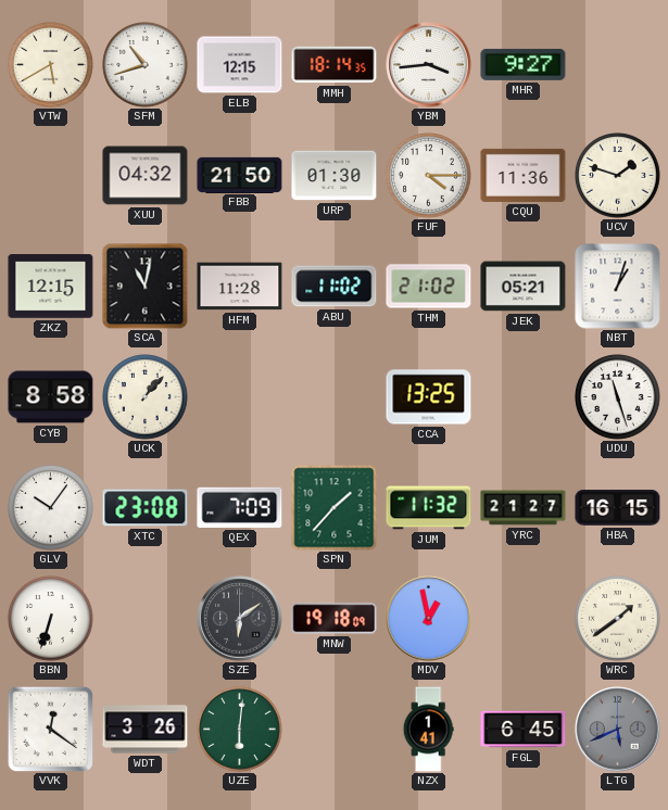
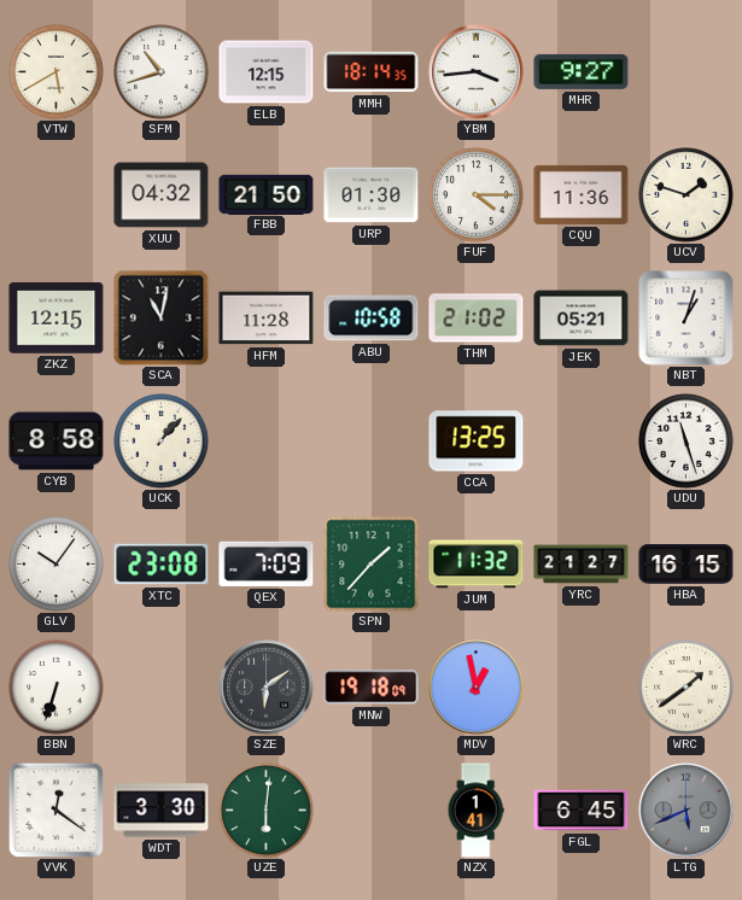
ABU: 11:02 -> 10:58
WDT: 3:26 -> 3:30
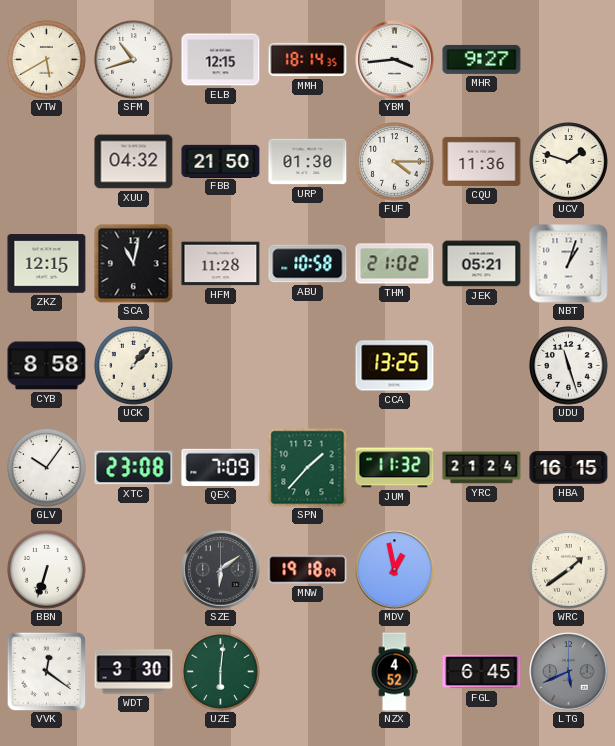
YRC: 21:27 -> 21:24
NZX: 1:41 -> 4:52
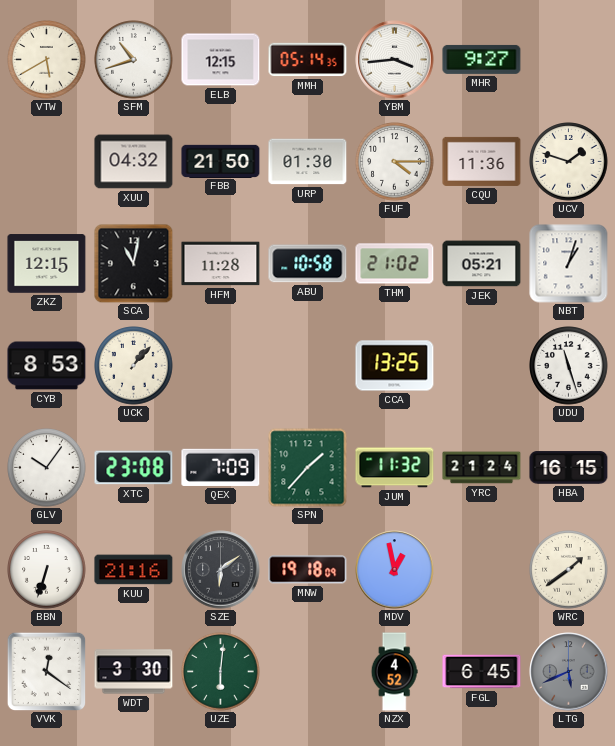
MMH: 18:14 -> 05:14
CYB: 8:58 -> 8:53
KUU: none -> 21:16
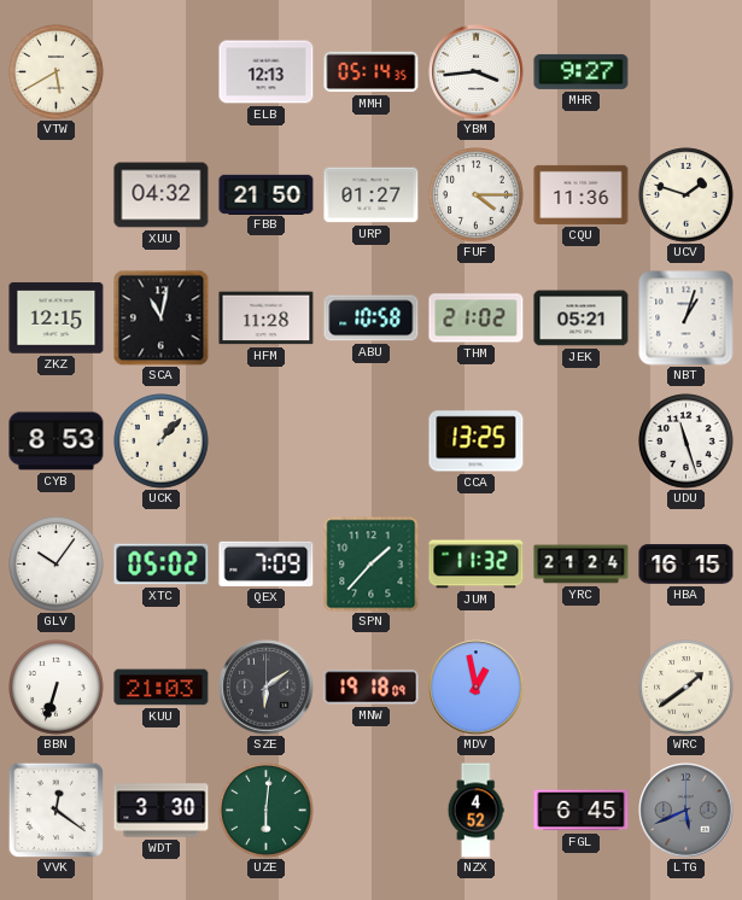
SFM: 10:42 -> none
ELB: 12:15 -> 12:13
URP: 01:30 -> 01:27
XTC: 23:08 -> 05:02
KUU: 21:16 -> 21:03
